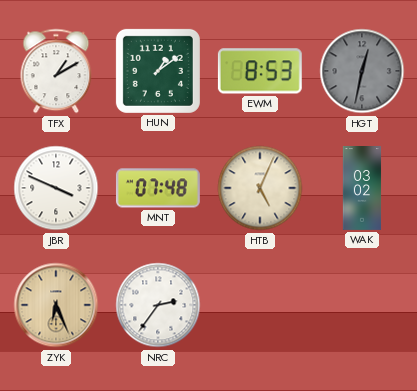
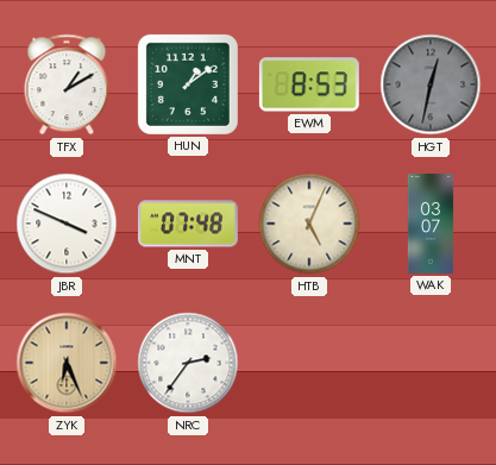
WAK: 03:02 -> 03:07
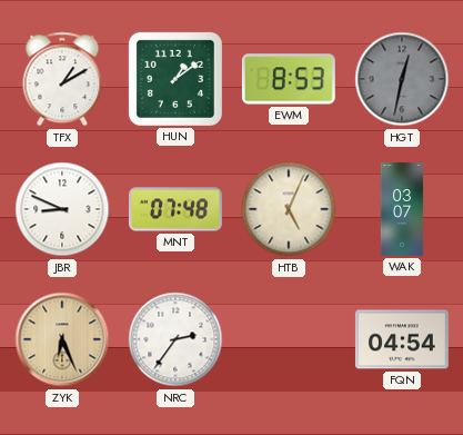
JBR: 3:49 -> 8:49
FQN: none -> 04:54
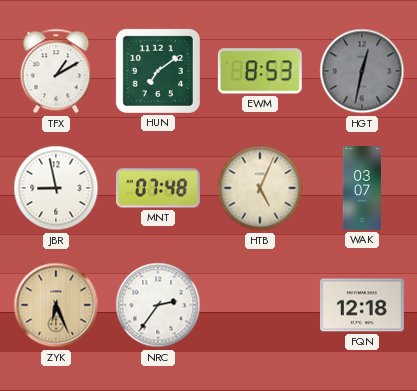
HUN: 1:09 -> 7:09
JBR: 8:49 -> 8:58
FQN: 04:54 -> 12:18
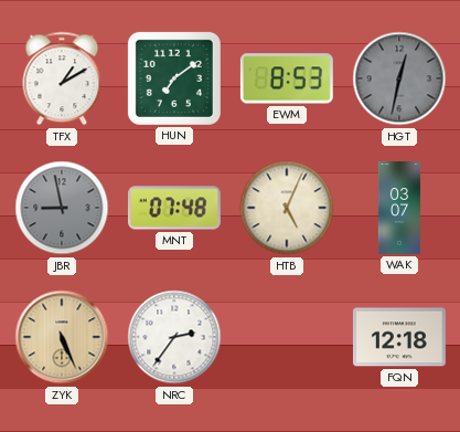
JBR dial: white -> grey
ZYK: 6:26 -> 5:26
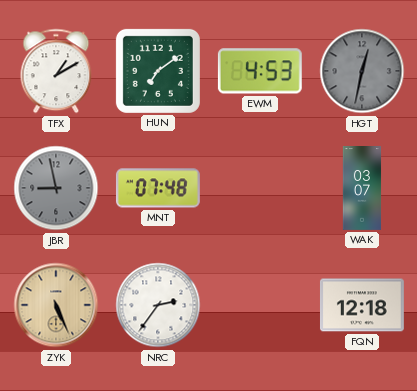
EWM: 8:53 -> 4:53
HTB: 5:04 -> none
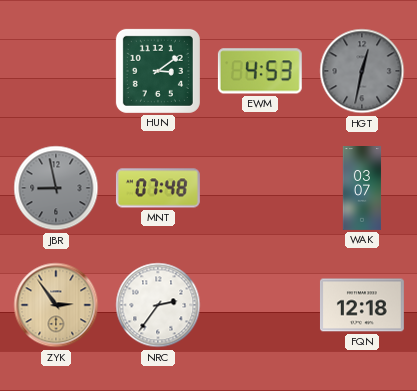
TFX: 1:10 -> none
HUN: 7:09 -> 3:09
ZYK: 5:26 -> 2:54
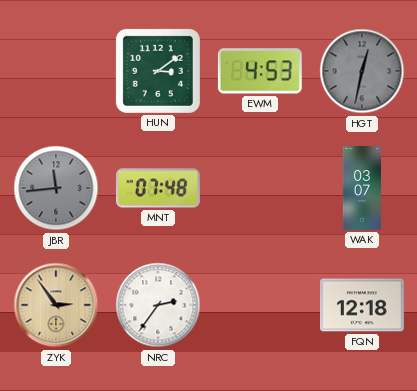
JBR: 8:58 -> 11:44
